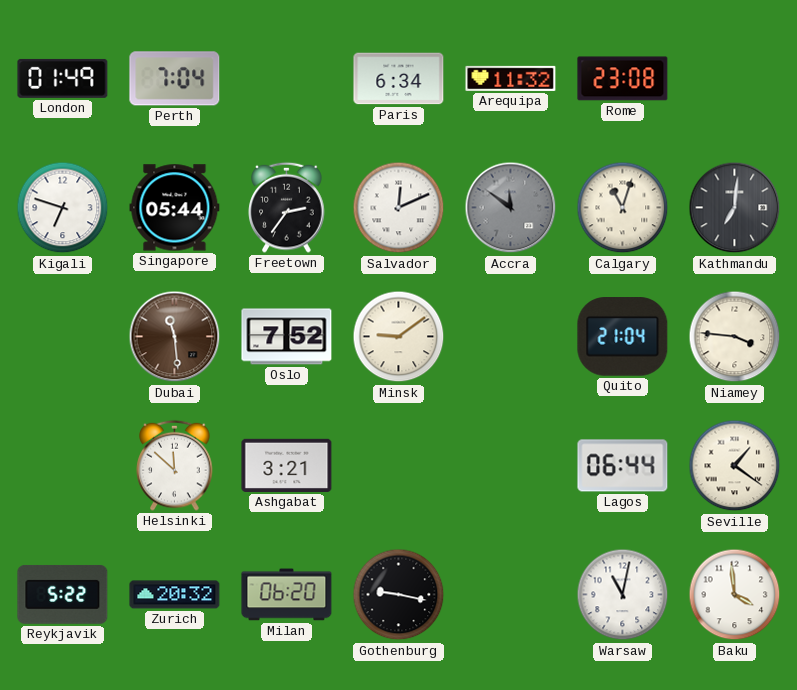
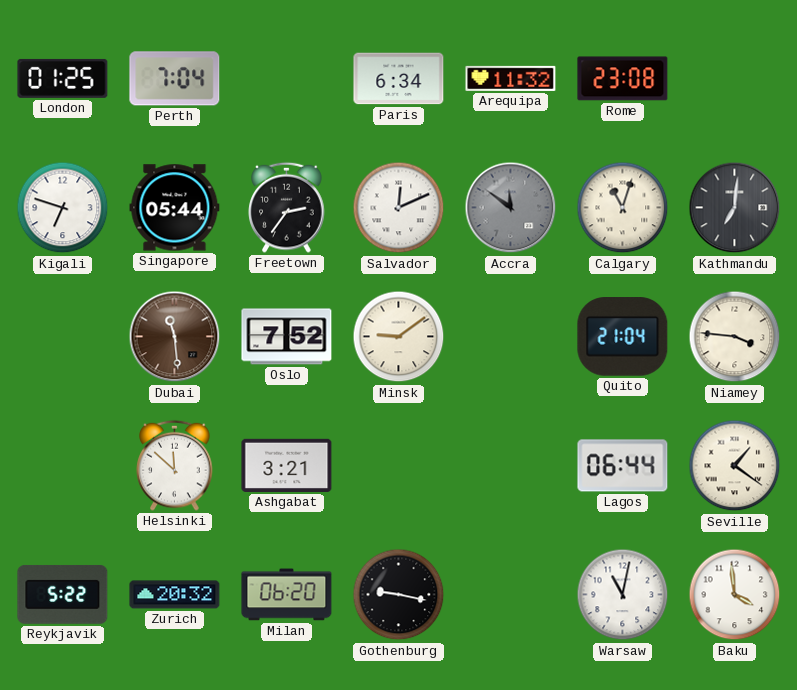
London: 01:49 -> 01:25
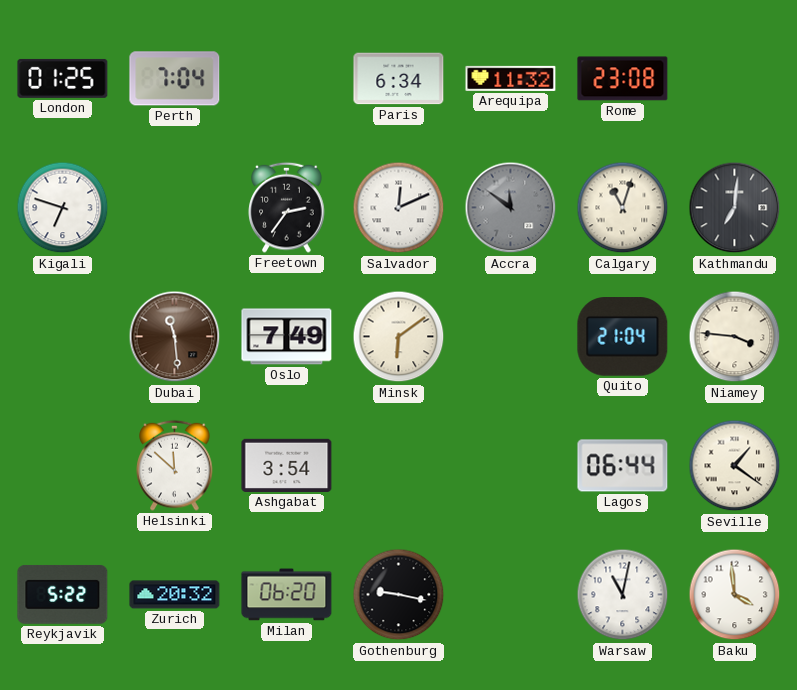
Singapore: 05:44 -> none
Oslo: 7:52 -> 7:49
Minsk: 9:09 -> 6:09
Ashgabat: 3:21 -> 3:54
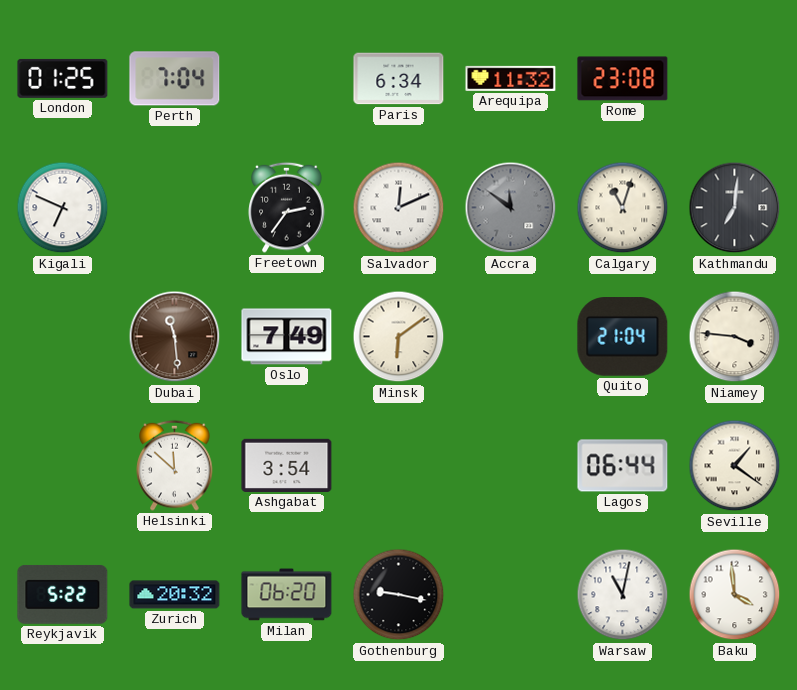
Kigali: 6:48 -> 6:49
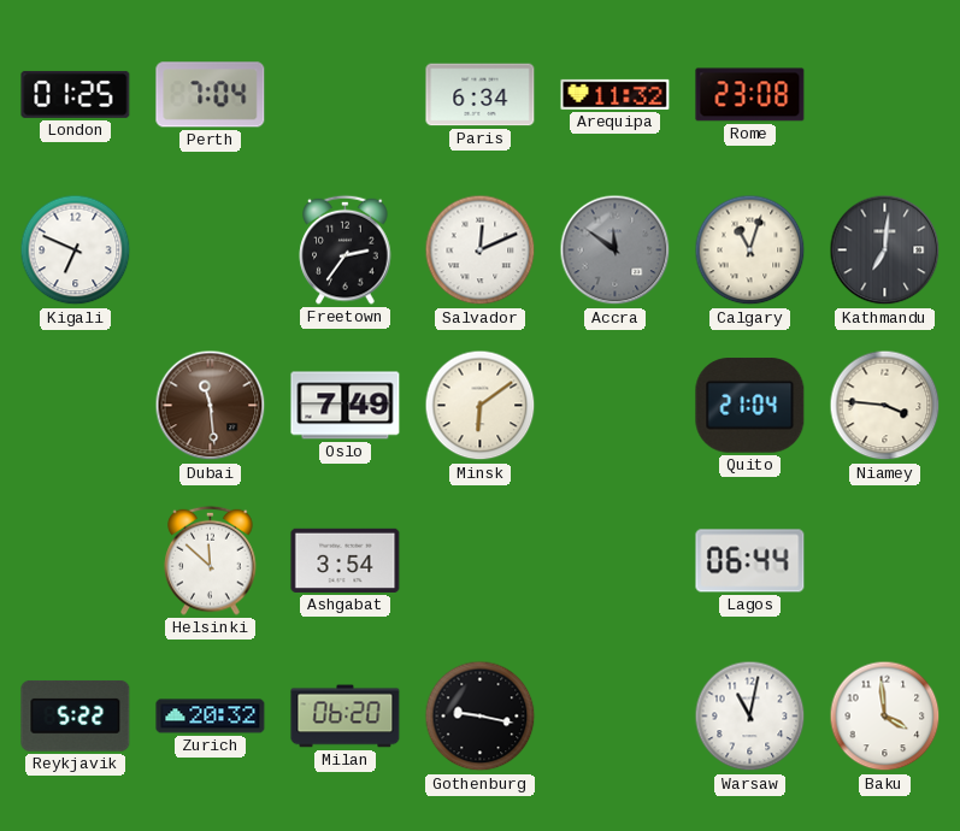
Seville: 1:21 -> none
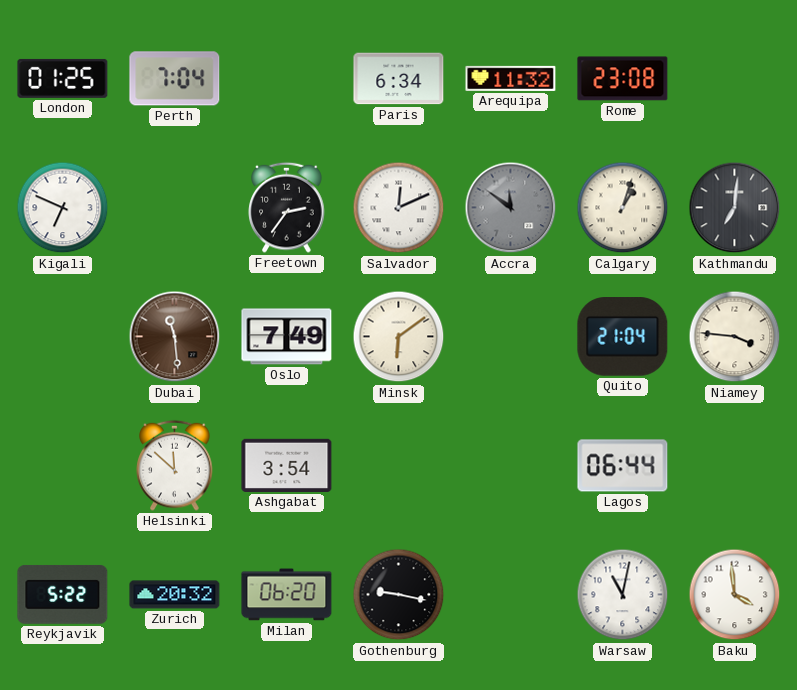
Calgary: 11:03 -> 1:03
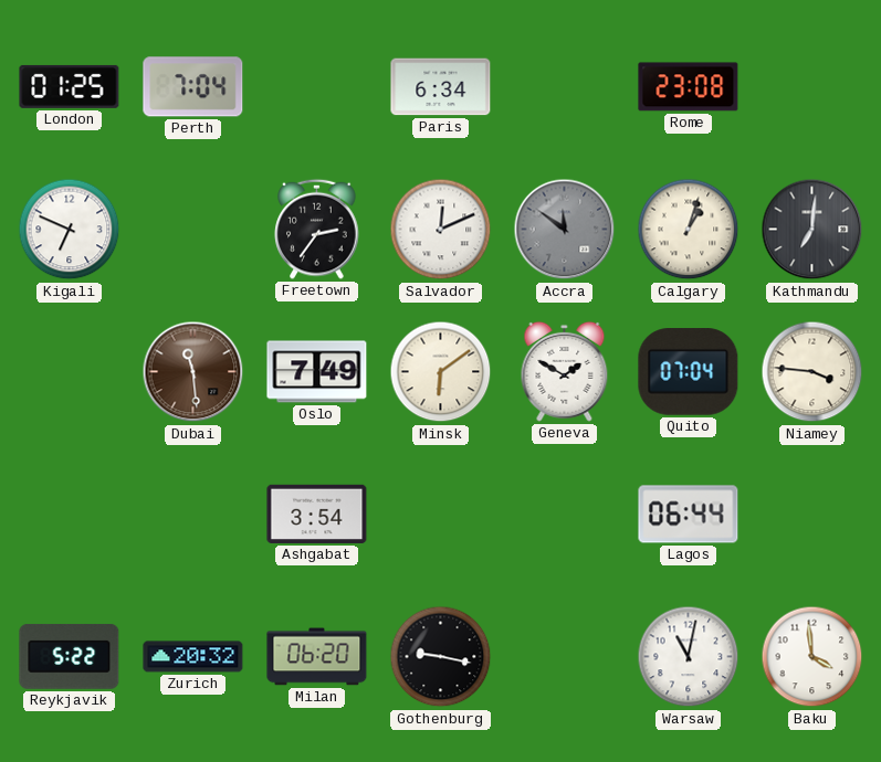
Arequipa: 11:32 -> none
Geneva: none -> 1:50
Quito: 21:04 -> 07:04
Helsinki: 11:52 -> none
